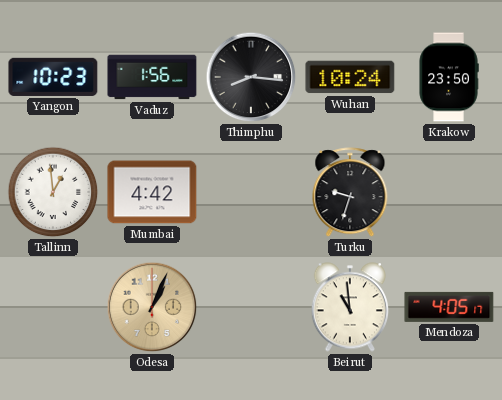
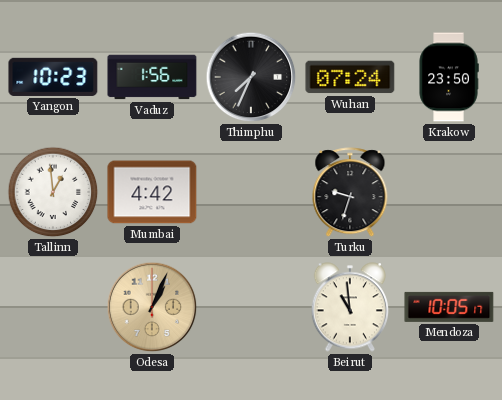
Thimphu: 8:16 -> 7:34
Wuhan: 10:24 -> 07:24
Mendoza: 4:05 -> 10:05
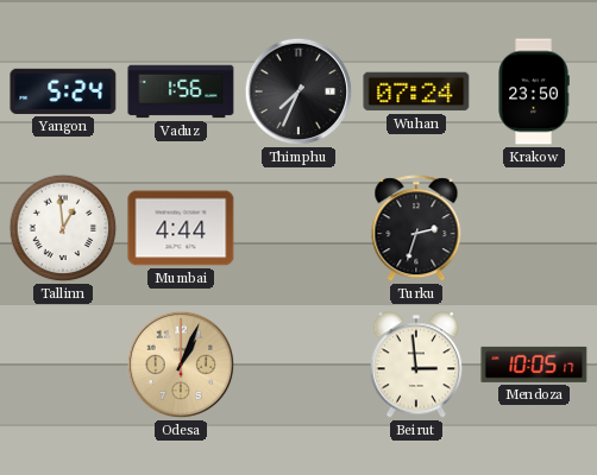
Yangon: 10:23 -> 5:24
Mumbai: 4:42 -> 4:44
Turku: 9:33 -> 2:33
Beirut: 10:59 -> 2:59
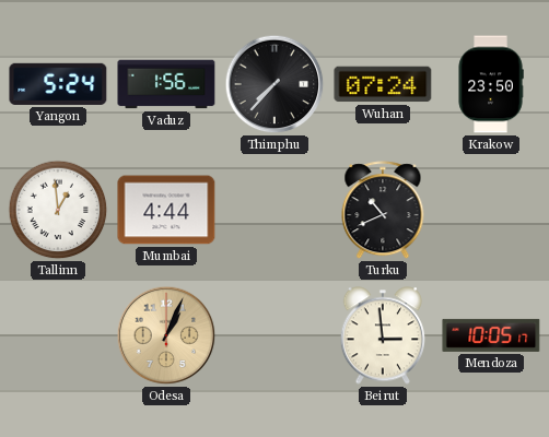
Thimphu: 7:34 -> 7:37
Turku: 2:33 -> 10:41
